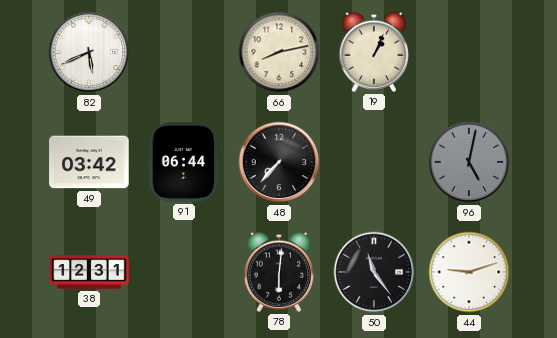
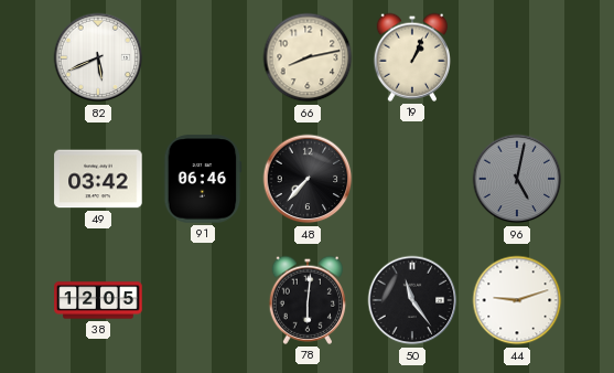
91: 06:44 -> 06:46
38: 12:31 -> 12:05
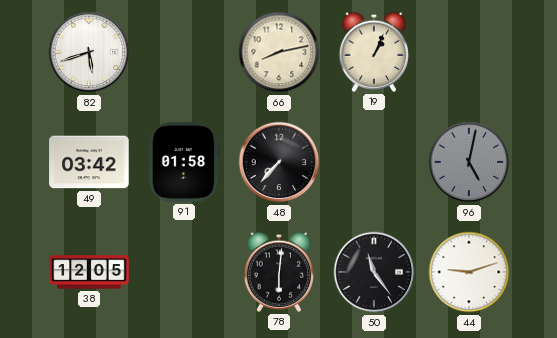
82: 5:41 -> 5:42
91: 06:46 -> 01:58
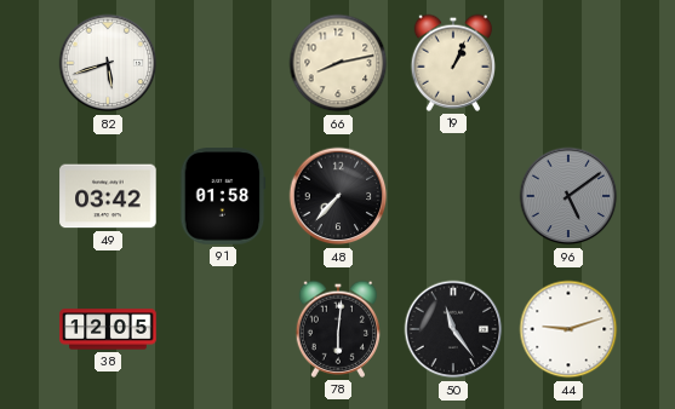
96: 5:02 -> 5:09
